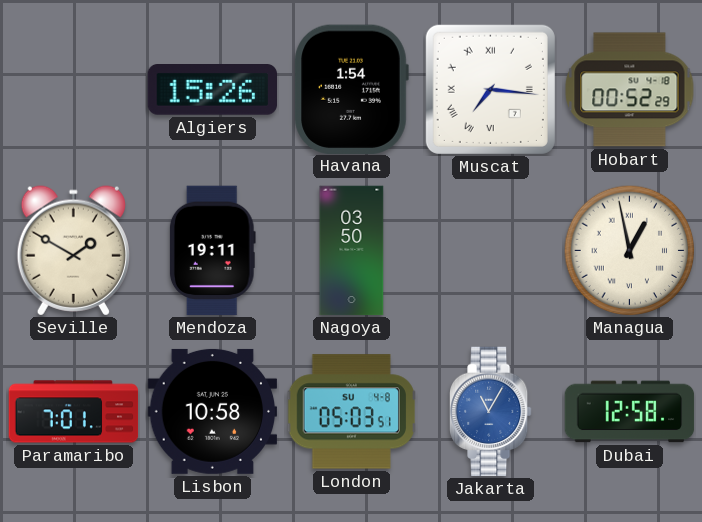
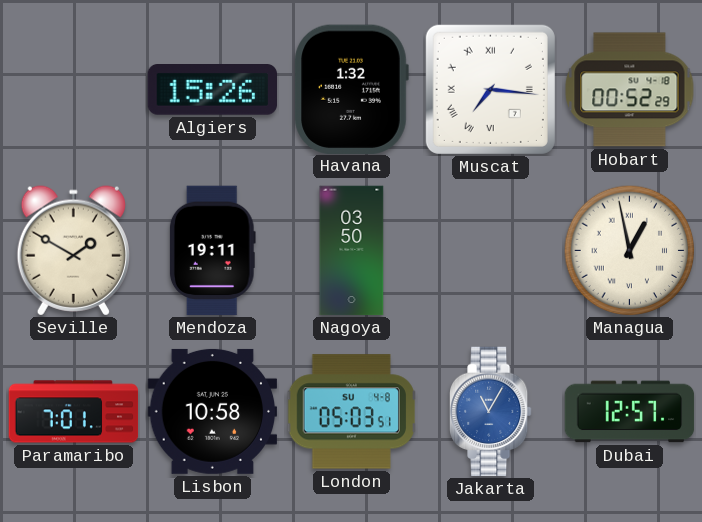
Havana: 1:54 -> 1:32
Dubai: 12:58 -> 12:57
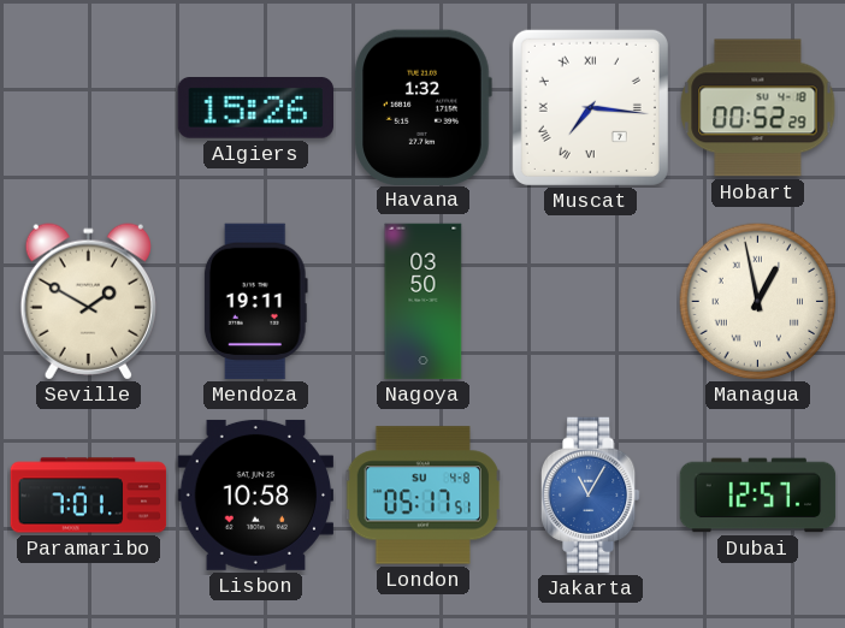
London: 05:03 -> 05:17
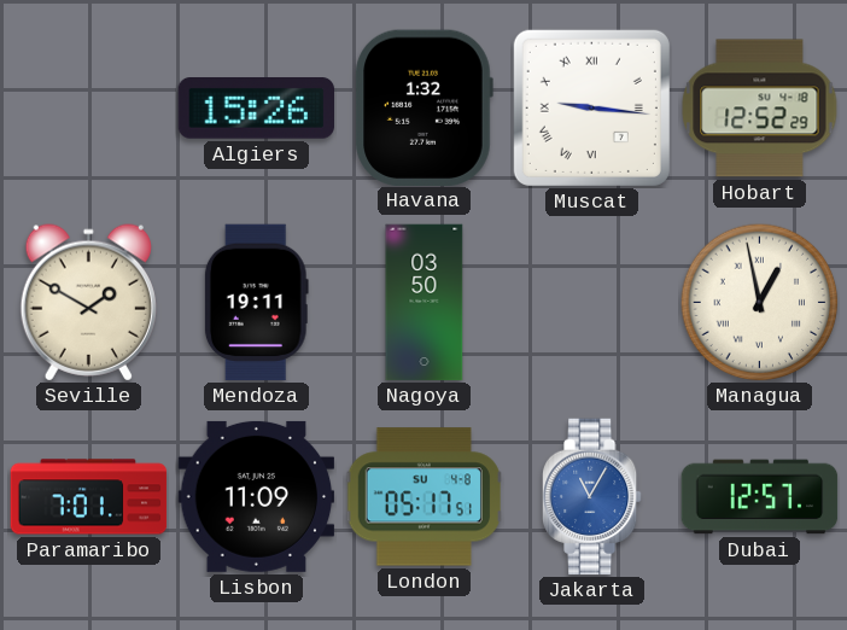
Muscat: 7:16 -> 9:16
Hobart: 00:52 -> 12:52
Lisbon: 10:58 -> 11:09
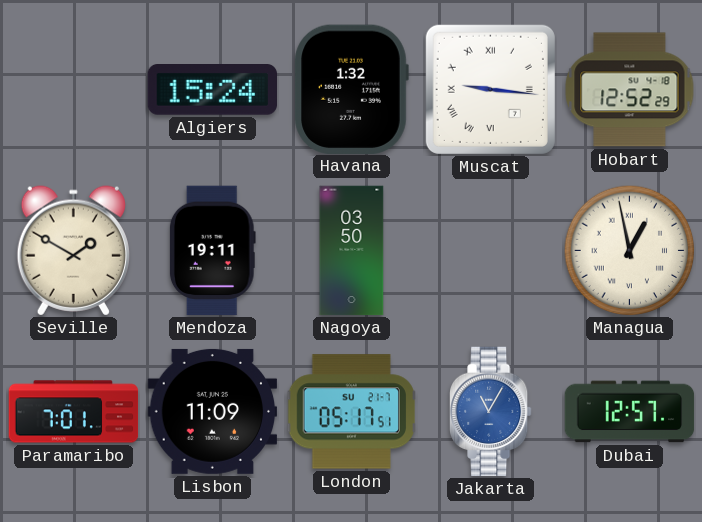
Algiers: 15:26 -> 15:24
London date: SU 4-8 -> SU 21-7
